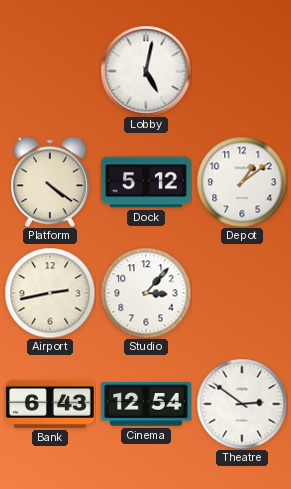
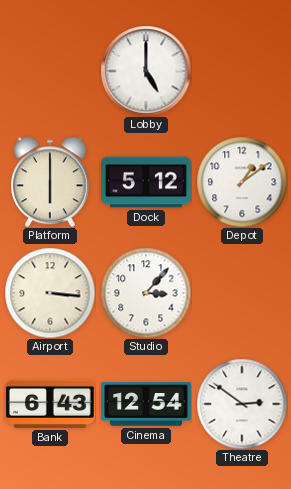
Lobby: 5:02 -> 5:00
Platform: 4:21 -> 6:00
Airport: 2:43 -> 3:16
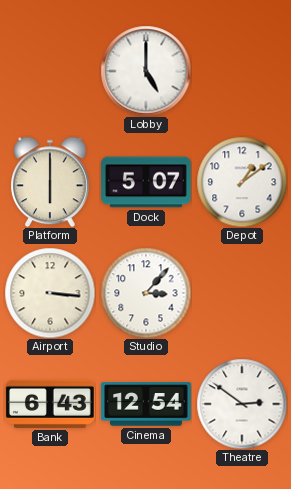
Dock: 5:12 -> 5:07
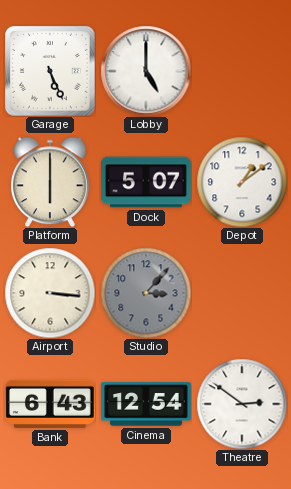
Garage: none -> 5:26
Studio dial: white -> grey
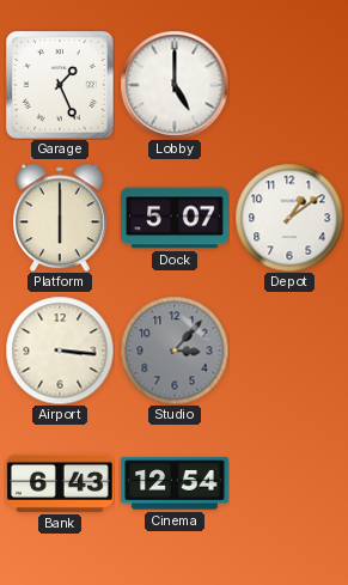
Garage: 5:26 -> 1:26
Theatre: 2:51 -> none
